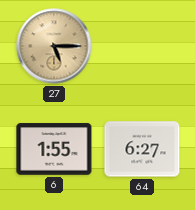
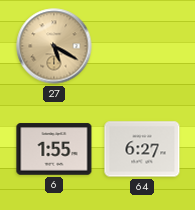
27: 5:15 -> 5:20
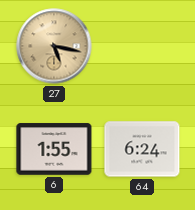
27: 5:20 -> 5:17
64: 6:27 -> 6:24
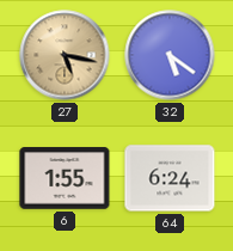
32: none -> 5:21
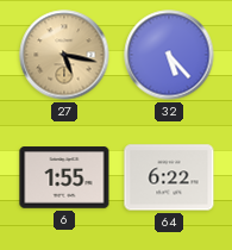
32: 5:21 -> 5:23
64: 6:24 -> 6:22
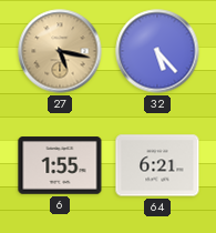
64: 6:22 -> 6:21
